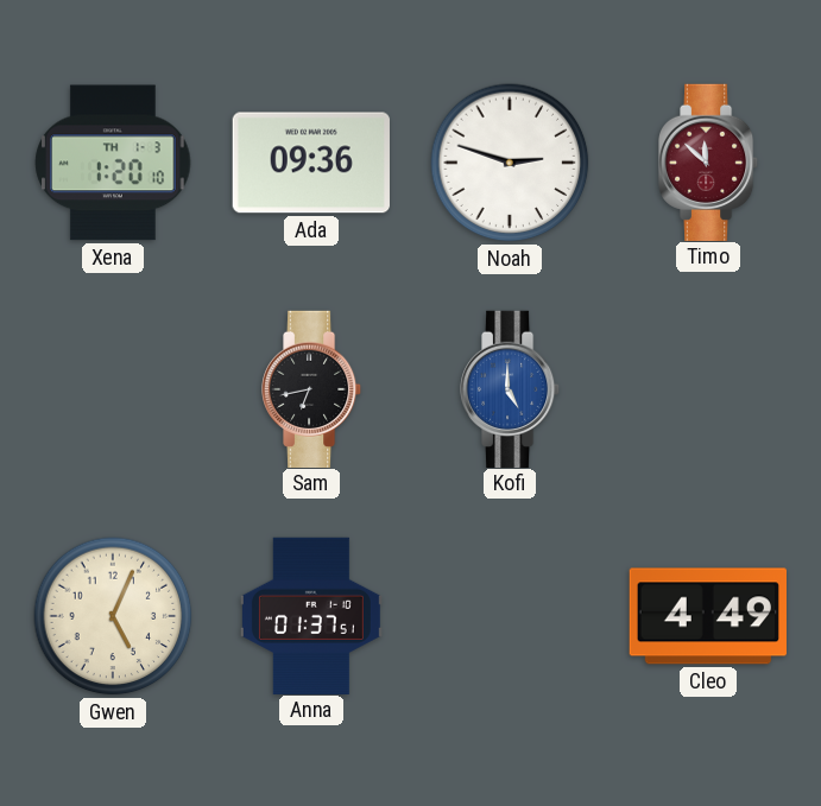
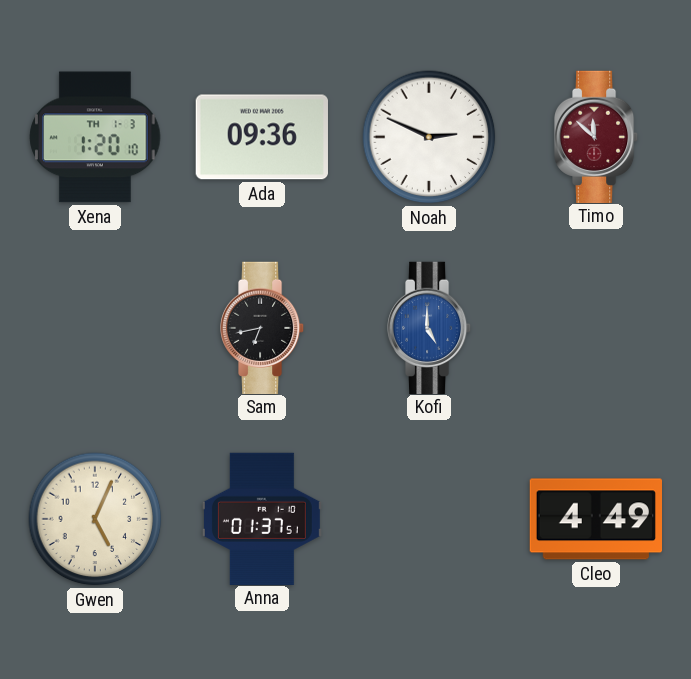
Noah: 2:48 -> 2:49
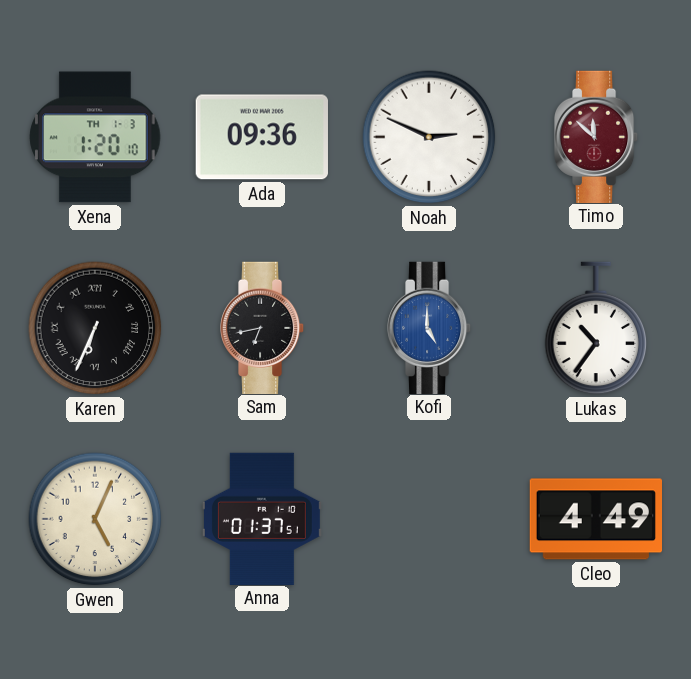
Karen: none -> 6:34
Lukas: none -> 10:36
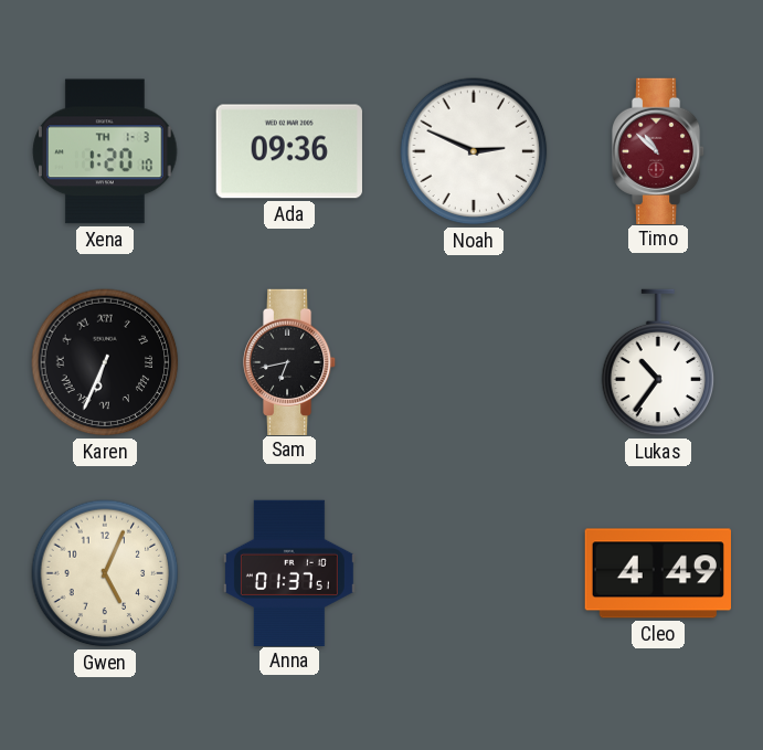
Timo: 11:52 -> 10:52
Kofi: 5:00 -> none
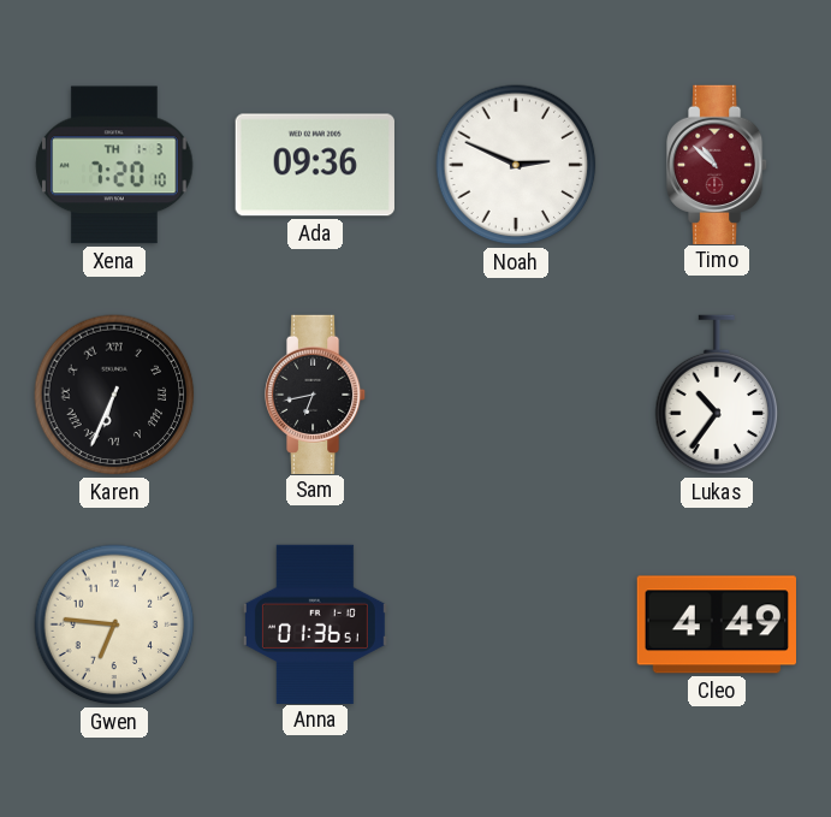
Xena: 1:20 -> 7:20
Gwen: 5:04 -> 6:46
Anna: 01:37 -> 01:36
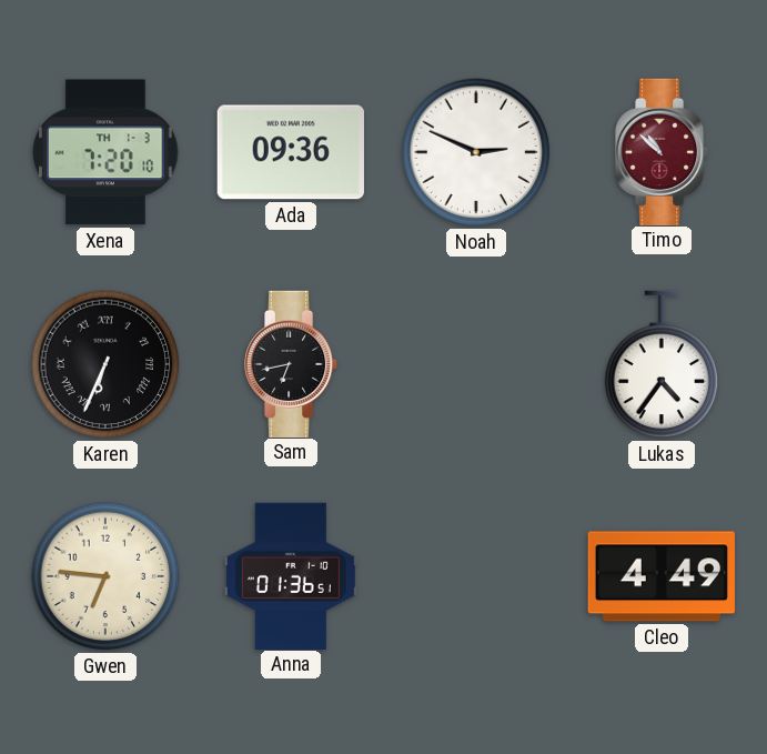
Lukas: 10:36 -> 4:36
